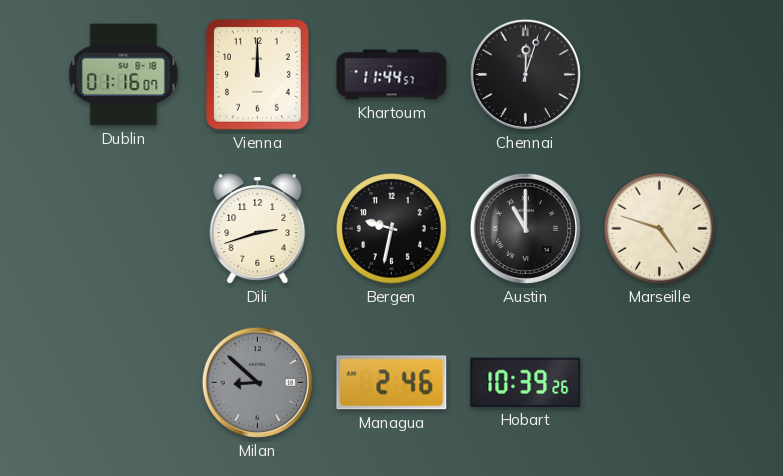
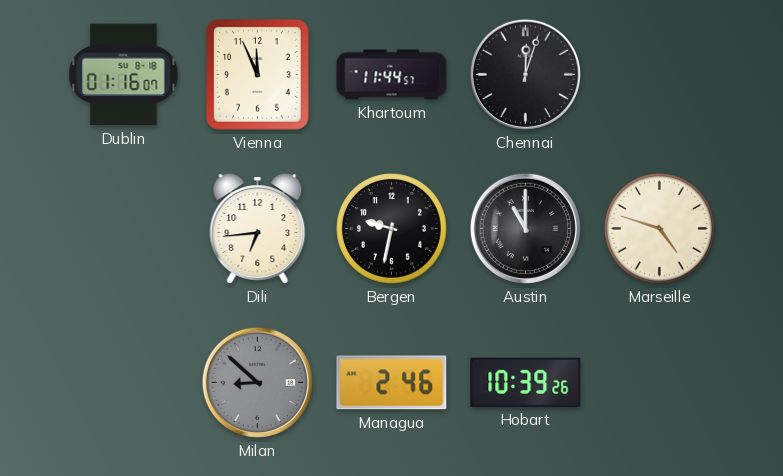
Vienna: 12:00 -> 11:56
Dili: 2:42 -> 6:44
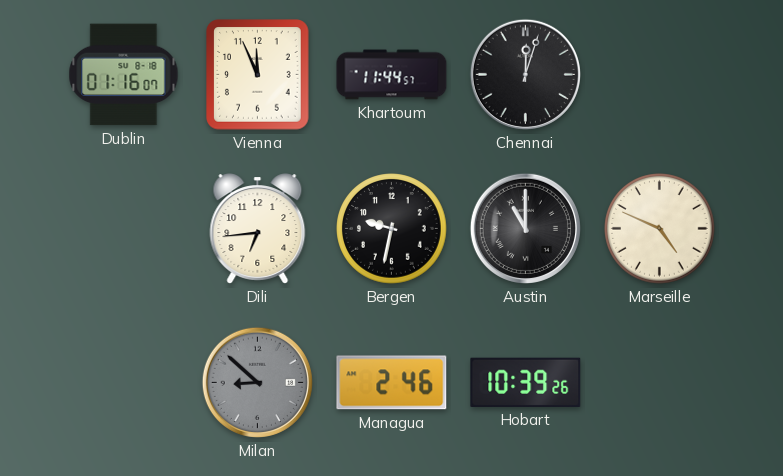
Marseille: 4:48 -> 4:49
